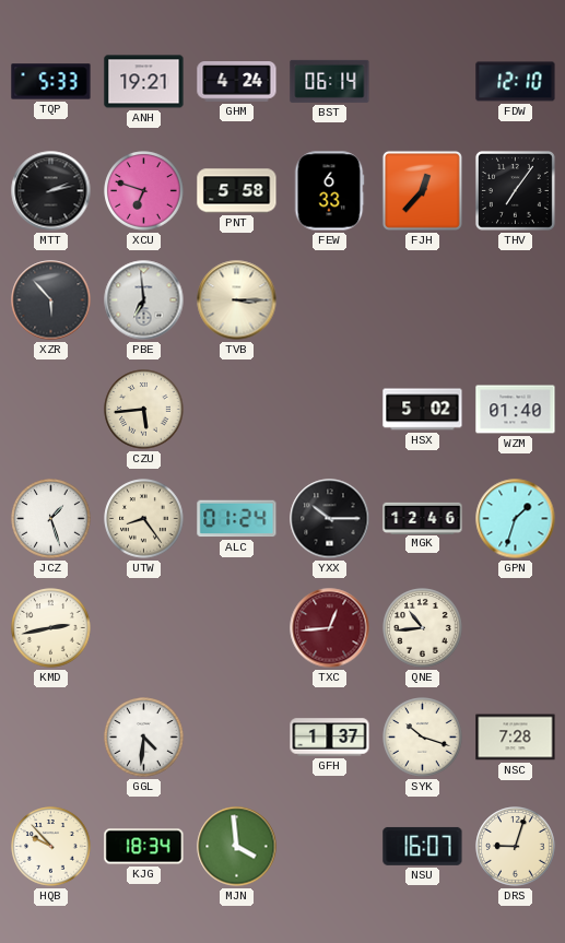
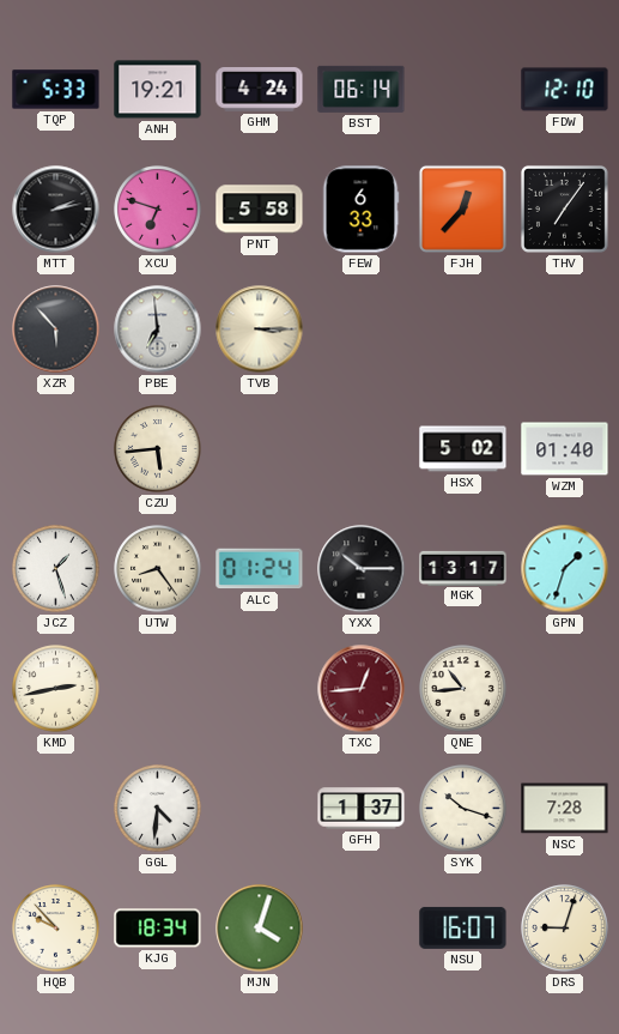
MGK: 12:46 -> 13:17
MJN: 3:59 -> 4:03
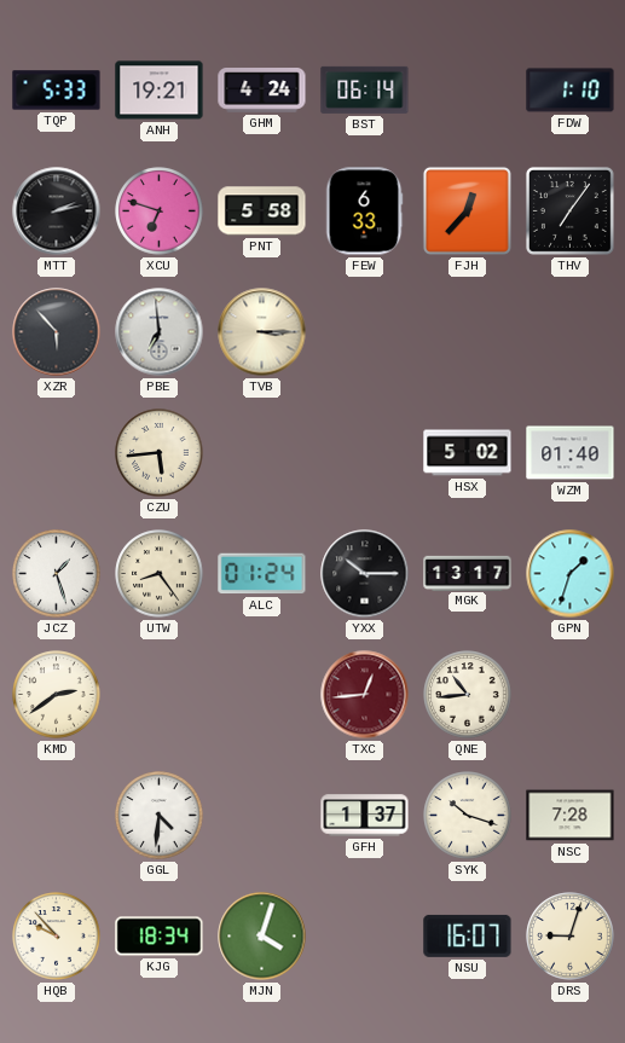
FDW: 12:10 -> 1:10
KMD: 2:43 -> 2:39
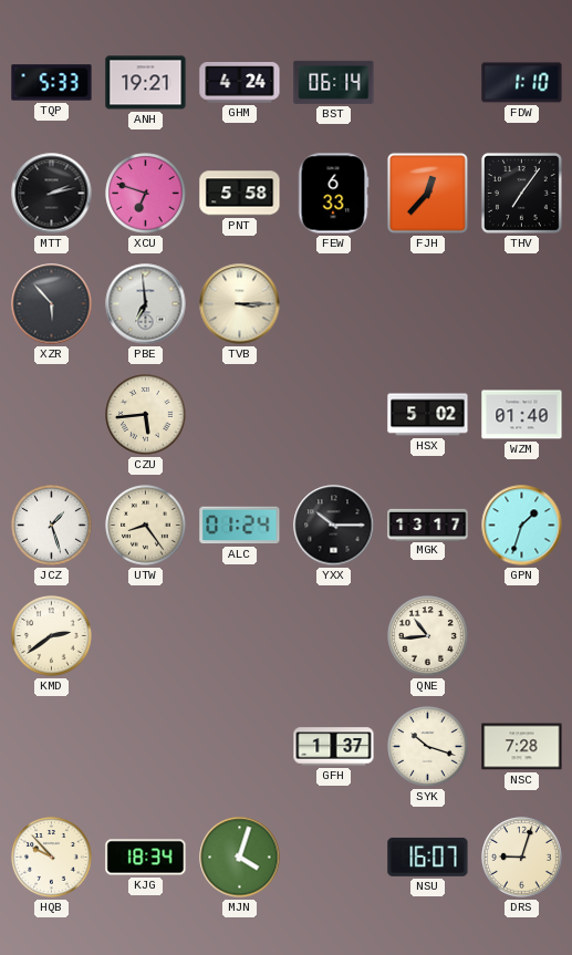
TXC: 12:44 -> none
GGL: 4:31 -> none
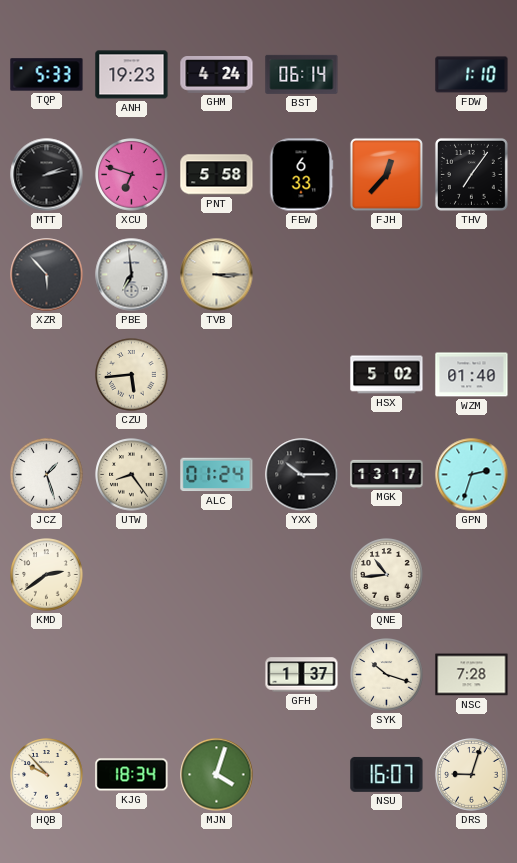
ANH: 19:21 -> 19:23
GPN: 1:33 -> 2:33
